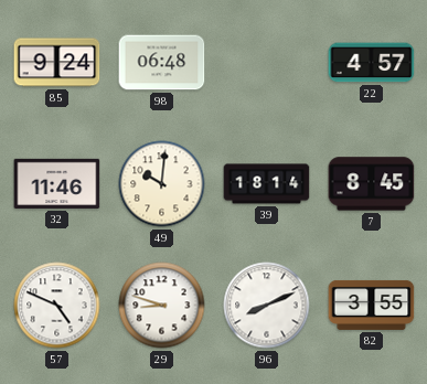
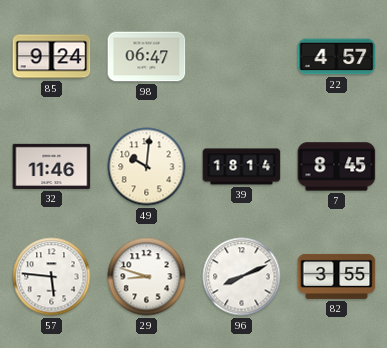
98: 06:48 -> 06:47
57: 4:49 -> 5:46
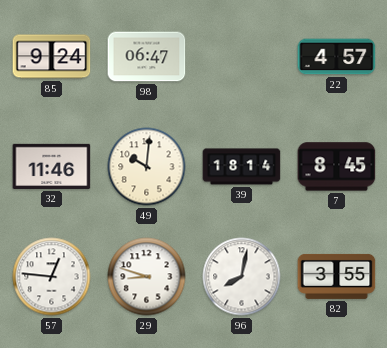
57: 5:46 -> 12:46
96: 8:11 -> 8:02
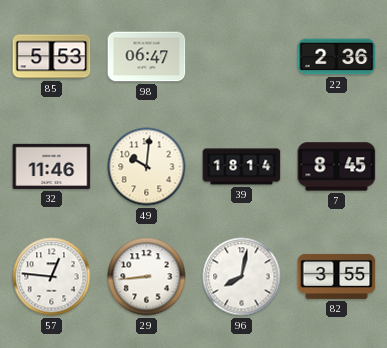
85: 9:24 -> 5:53
22: 4:57 -> 2:36
29: 8:48 -> 8:44
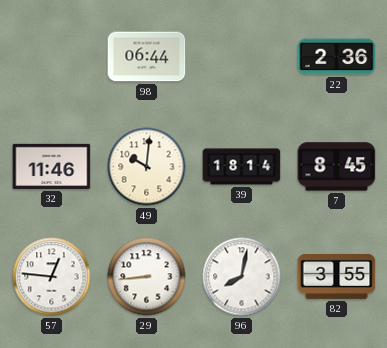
85: 5:53 -> none
98: 06:47 -> 06:44
